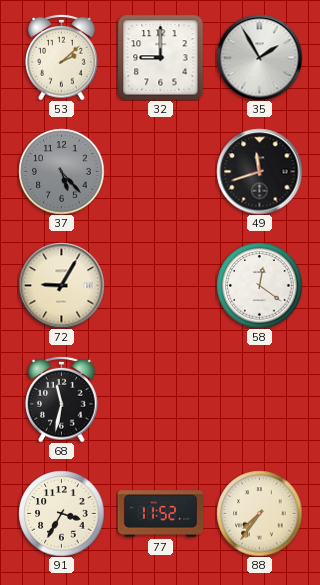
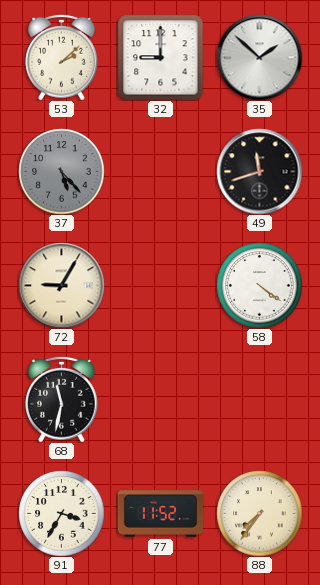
35: 1:55 -> 1:52
58: 12:21 -> 4:21
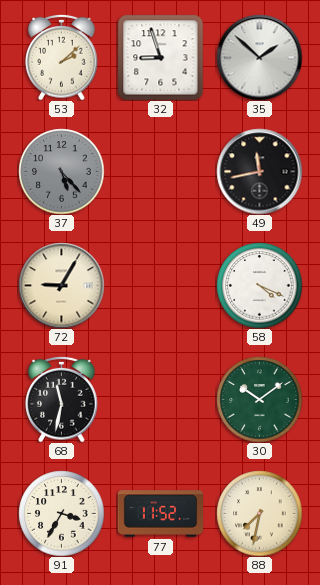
32: 9:00 -> 8:57
49: 11:42 -> 11:43
58: 4:21 -> 4:19
30: none -> 10:09
88: 7:36 -> 7:32
